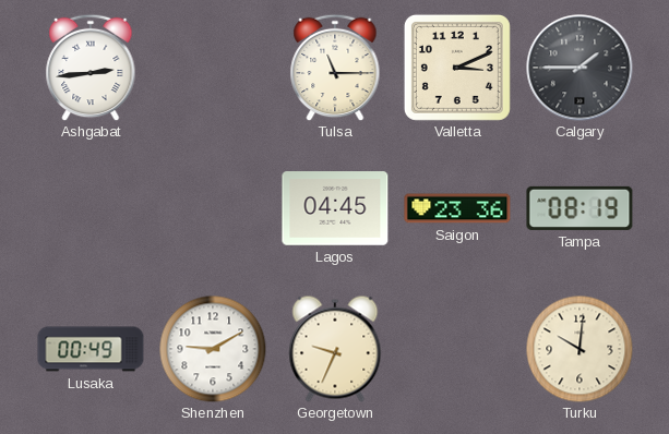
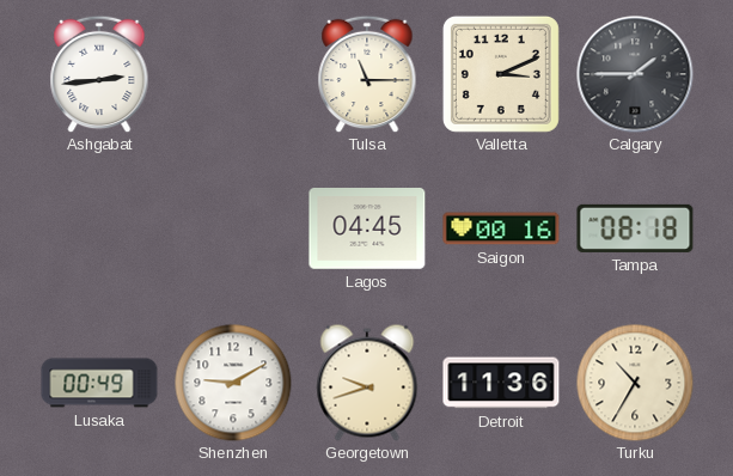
Saigon: 23:36 -> 00:16
Tampa: 08:19 -> 08:18
Georgetown: 9:34 -> 9:42
Detroit: none -> 11:36
Turku: 10:01 -> 10:35
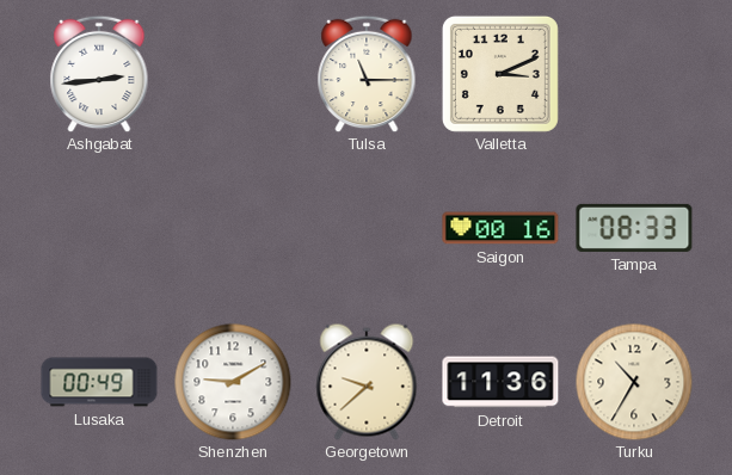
Calgary: 1:45 -> none
Lagos: 04:45 -> none
Tampa: 08:18 -> 08:33
Georgetown: 9:42 -> 9:38
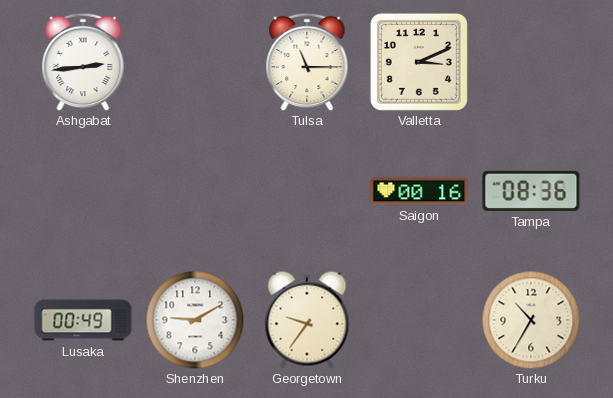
Tampa: 08:33 -> 08:36
Georgetown: 9:38 -> 9:36
Detroit: 11:36 -> none
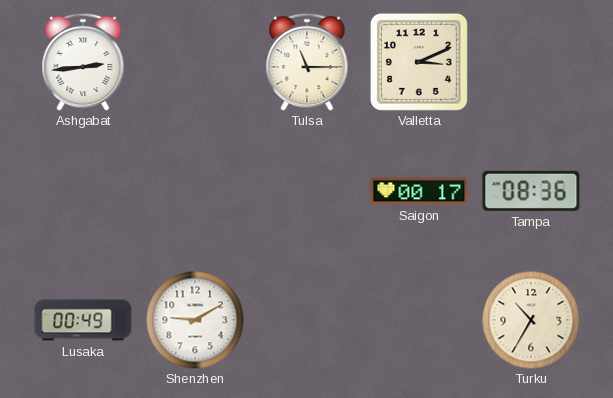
Saigon: 00:16 -> 00:17
Georgetown: 9:36 -> none
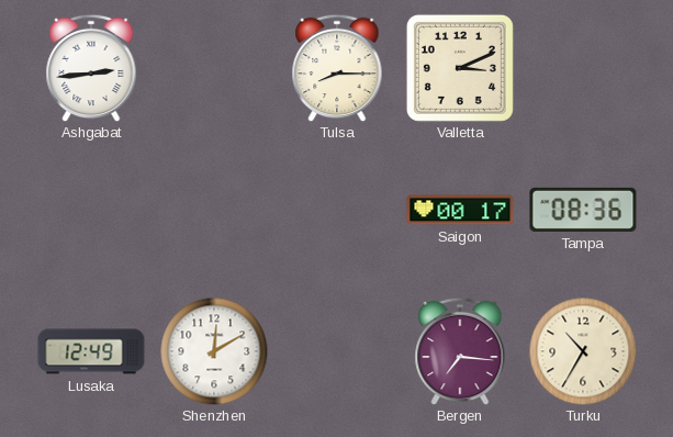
Tulsa: 11:15 -> 8:15
Lusaka: 00:49 -> 12:49
Shenzhen: 9:10 -> 12:10
Bergen: none -> 7:16
